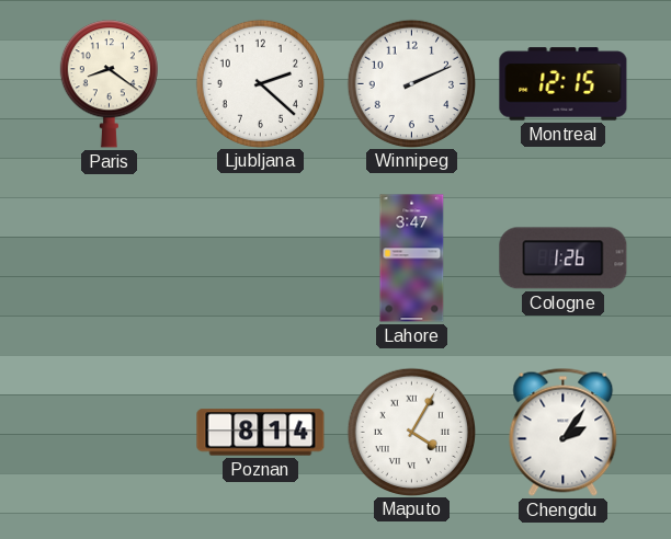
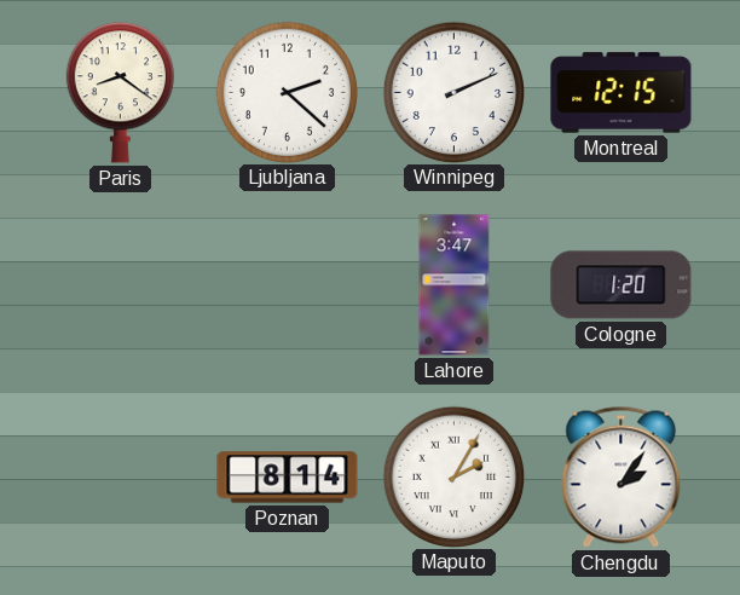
Cologne: 1:26 -> 1:20
Maputo: 4:05 -> 2:05
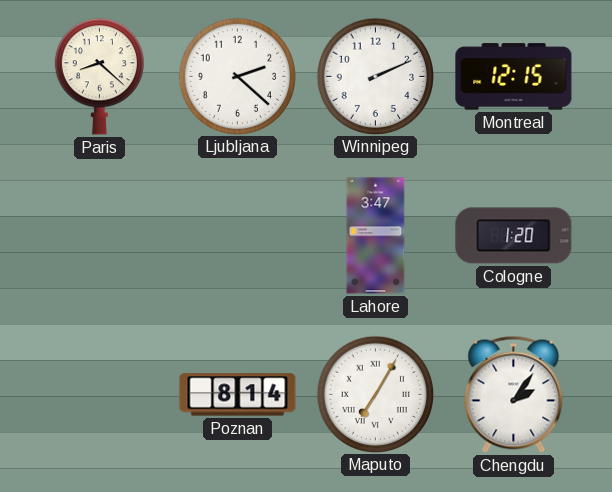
Paris: 8:21 -> 8:22
Maputo: 2:05 -> 7:05
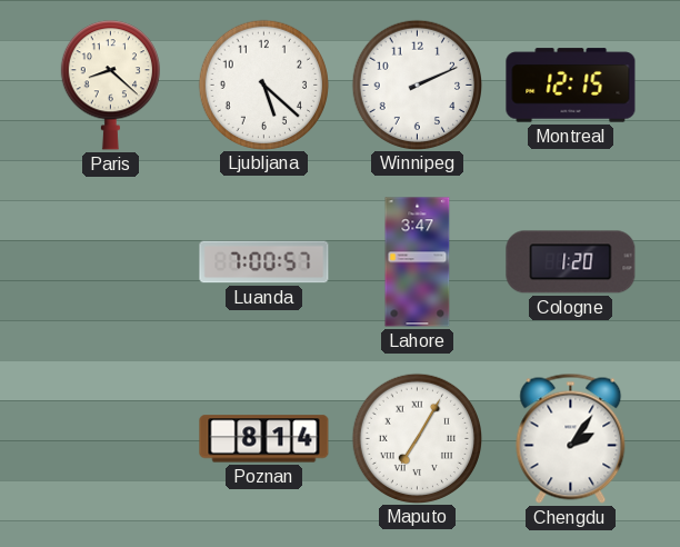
Ljubljana: 2:22 -> 5:22
Luanda: none -> 7:00
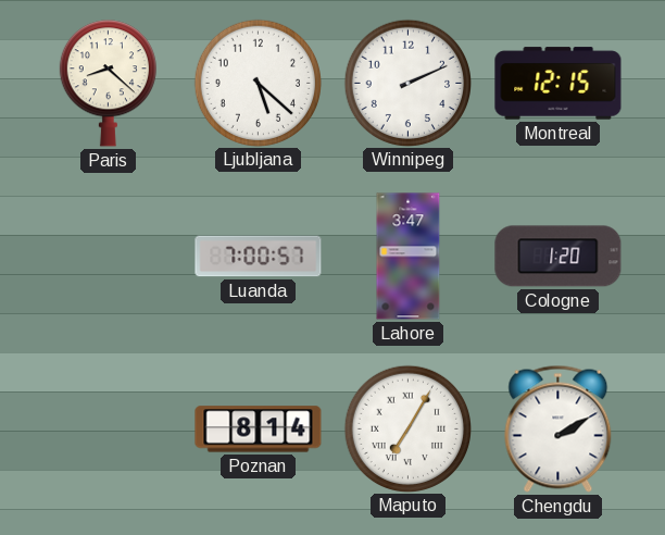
Chengdu: 2:06 -> 2:10
